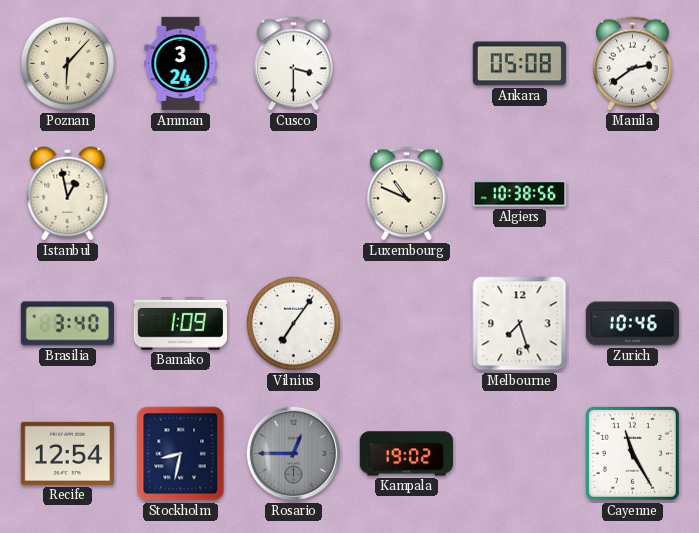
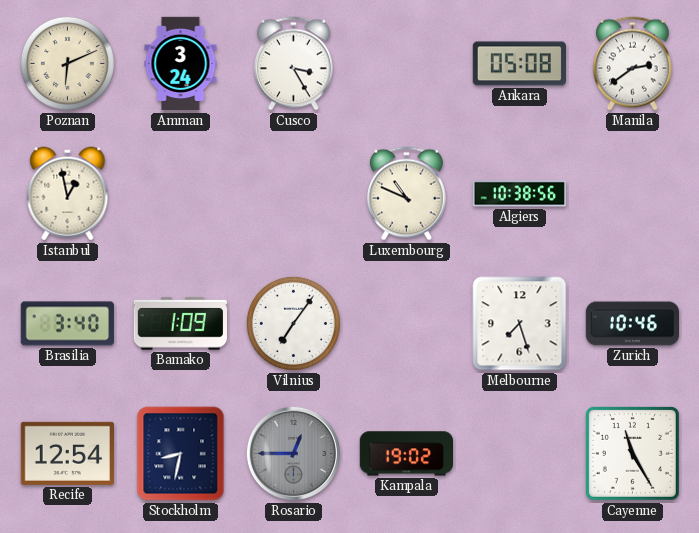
Poznan: 6:07 -> 6:11
Cusco: 3:30 -> 3:25
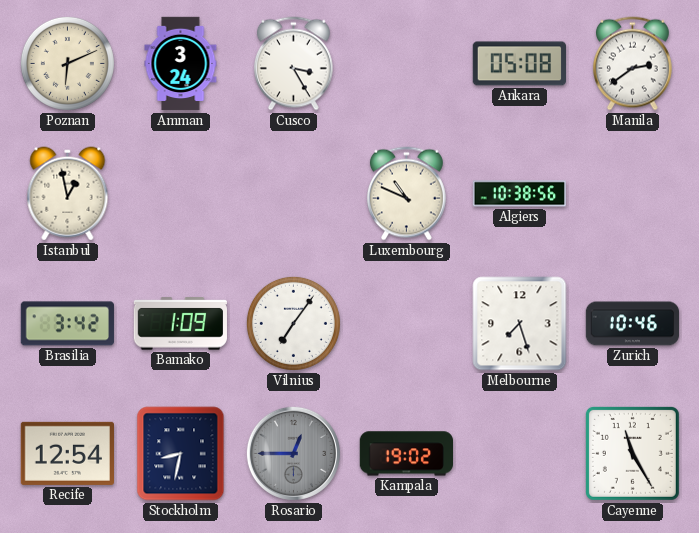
Brasilia: 3:40 -> 3:42
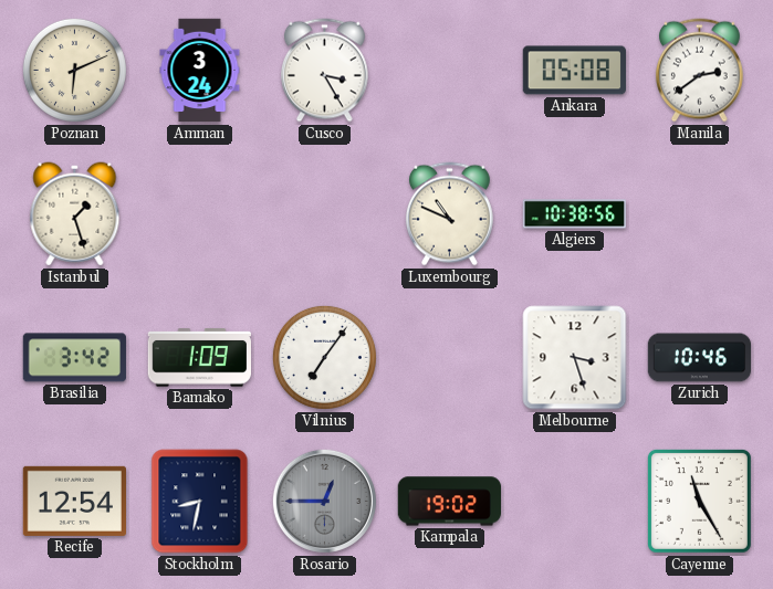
Istanbul: 12:58 -> 1:27
Melbourne: 7:27 -> 3:27
